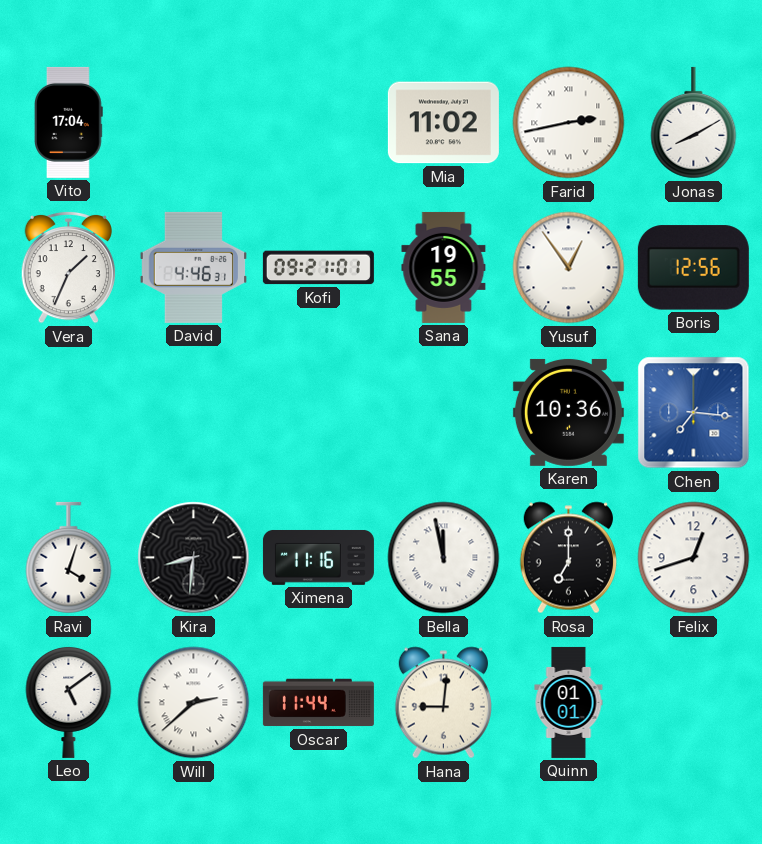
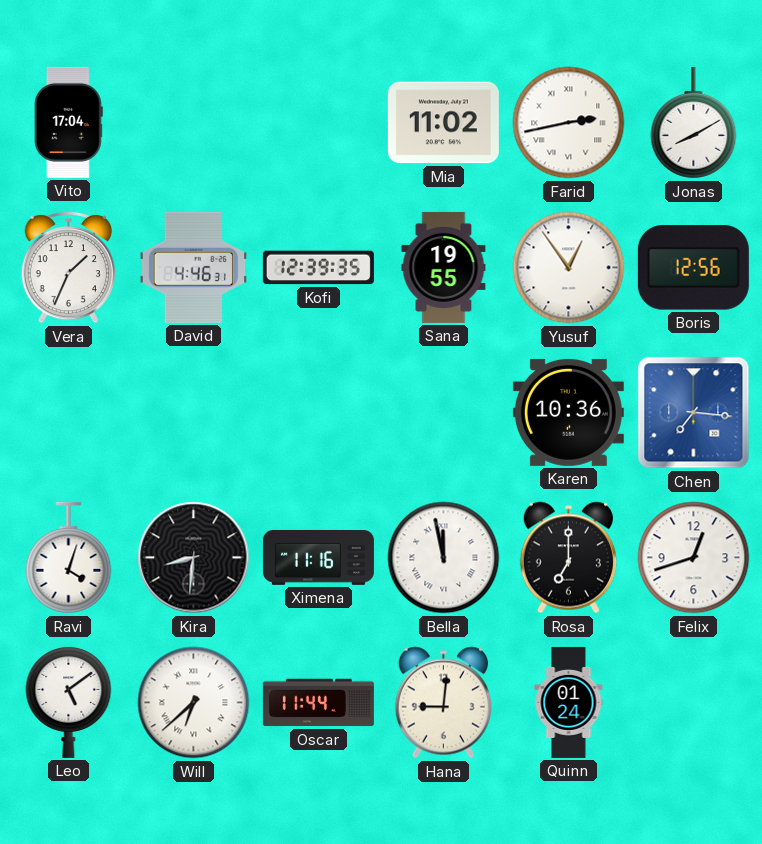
Kofi: 09:21 -> 12:39
Will: 2:38 -> 6:38
Quinn: 01:01 -> 01:24
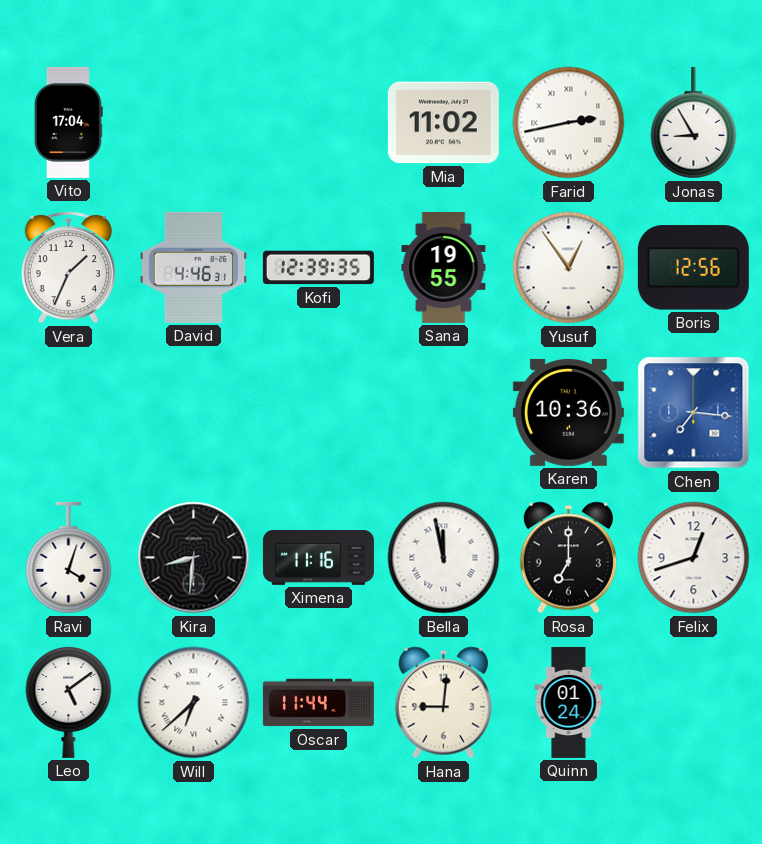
Jonas: 8:10 -> 8:55
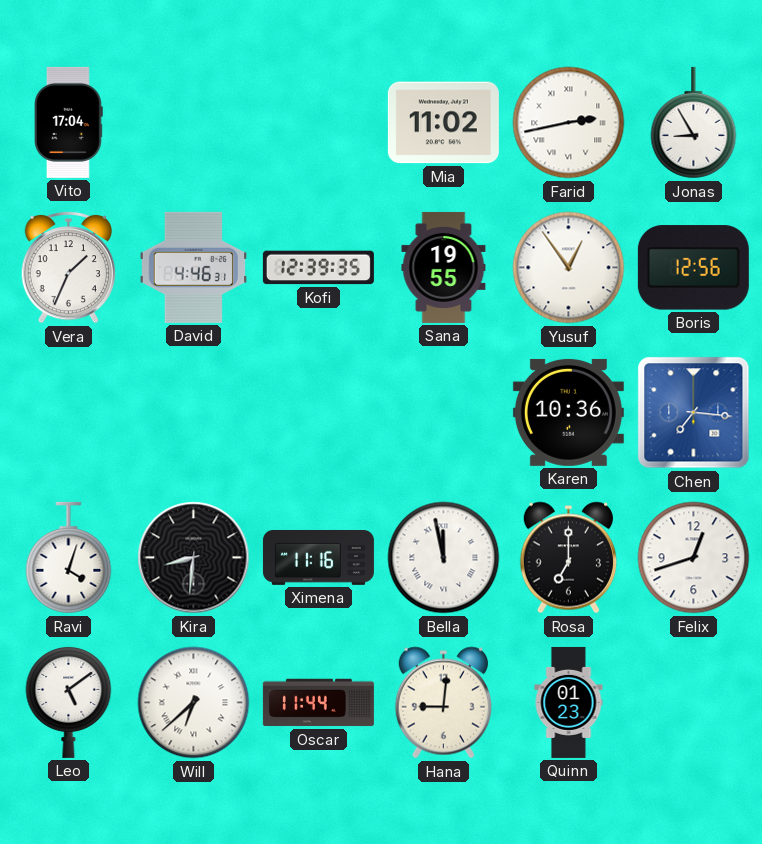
Quinn: 01:24 -> 01:23
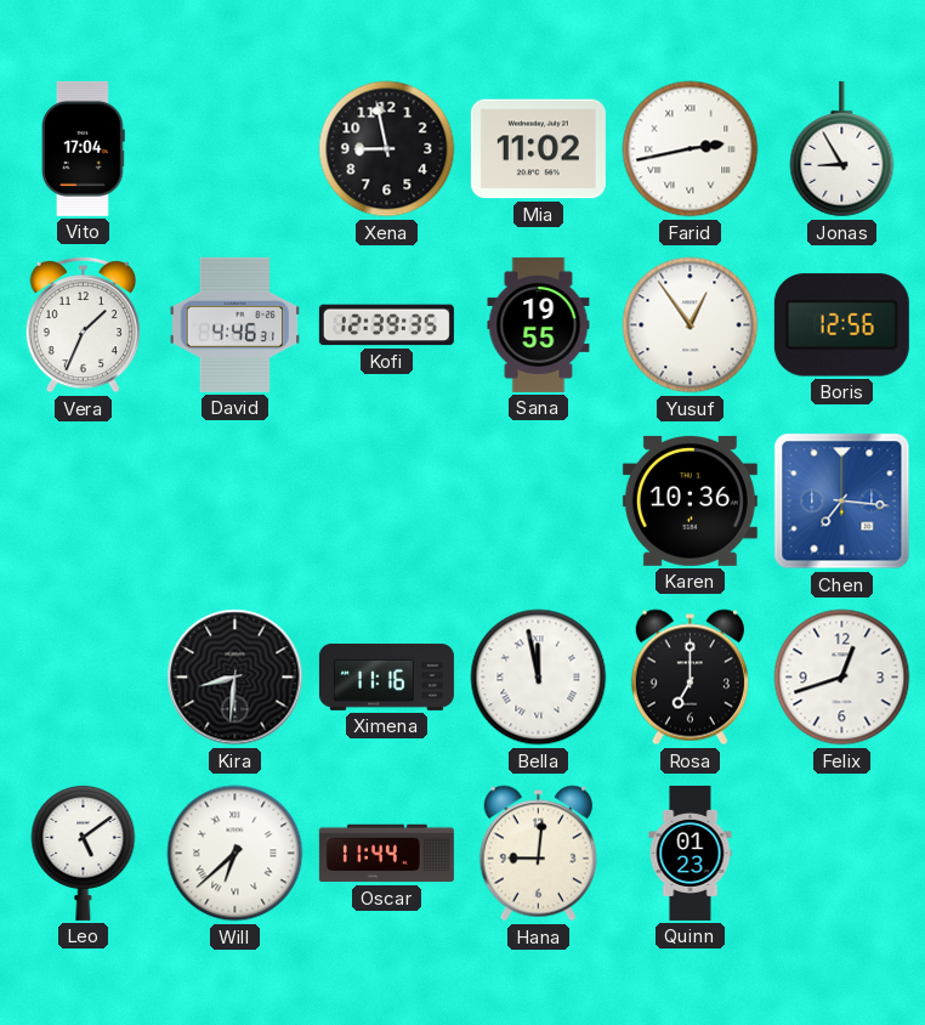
Xena: none -> 8:58
Ravi: 4:03 -> none
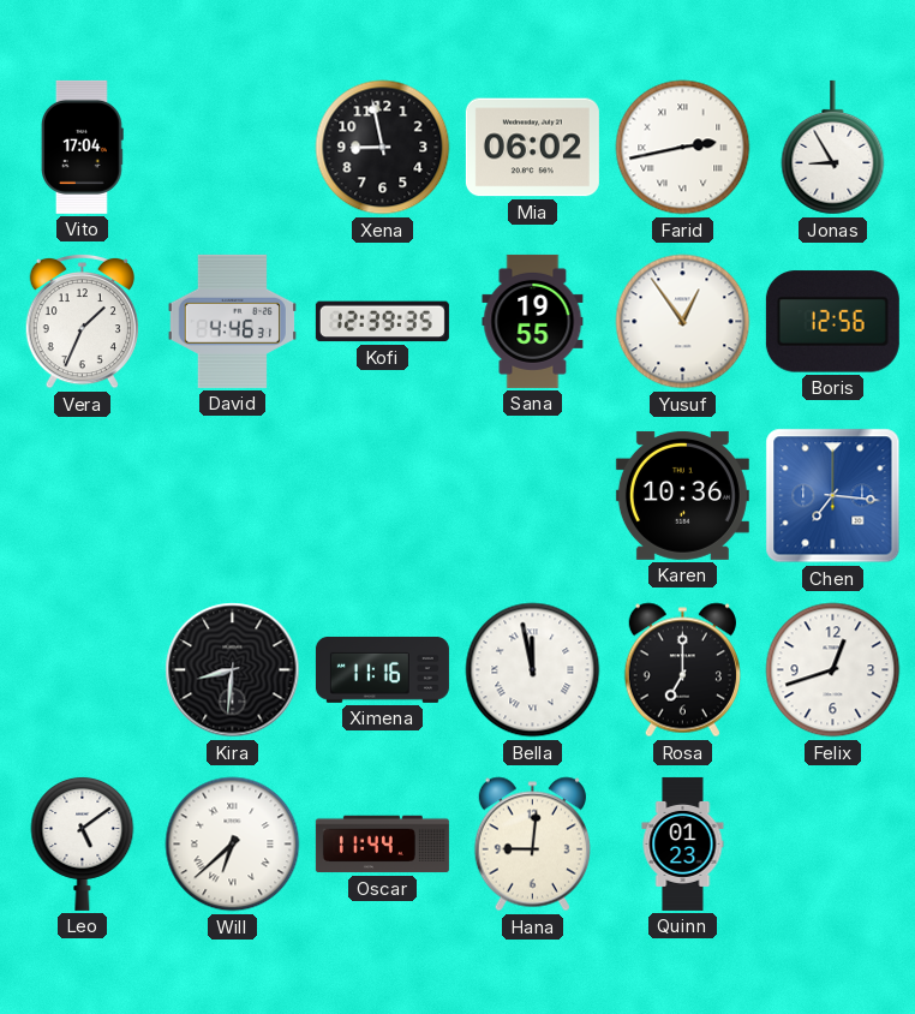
Mia: 11:02 -> 06:02
